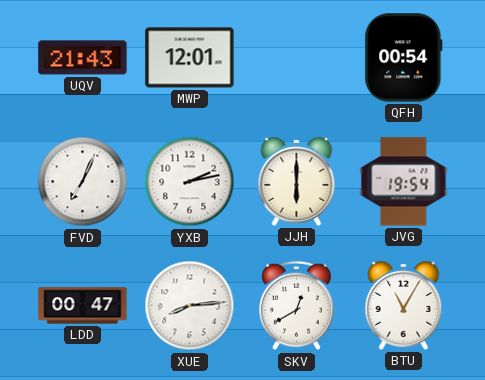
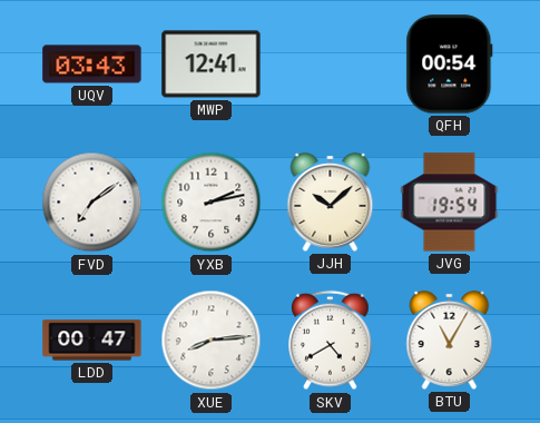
UQV: 21:43 -> 03:43
MWP: 12:01 -> 12:41
FVD: 7:04 -> 7:09
JJH: 6:00 -> 10:08
SKV: 12:40 -> 4:40
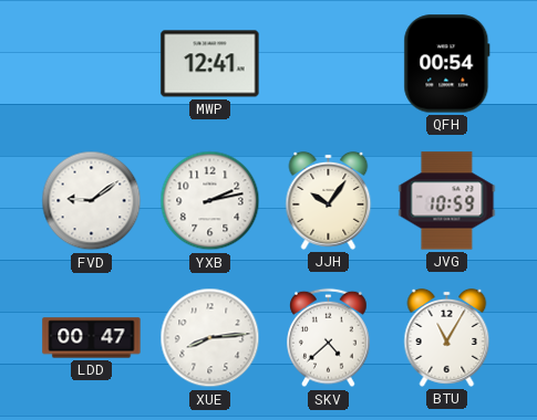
UQV: 03:43 -> none
FVD: 7:09 -> 9:09
JJH: 10:08 -> 10:06
JVG: 19:54 -> 10:59
SKV: 4:40 -> 4:38
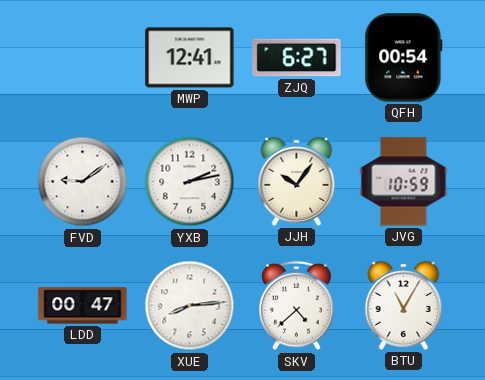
ZJQ: none -> 6:27
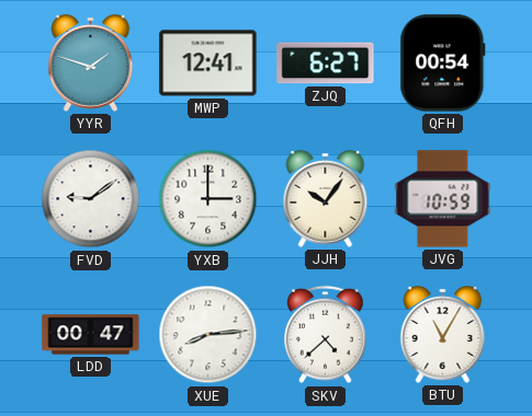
YYR: none -> 1:48
YXB: 2:13 -> 3:00
